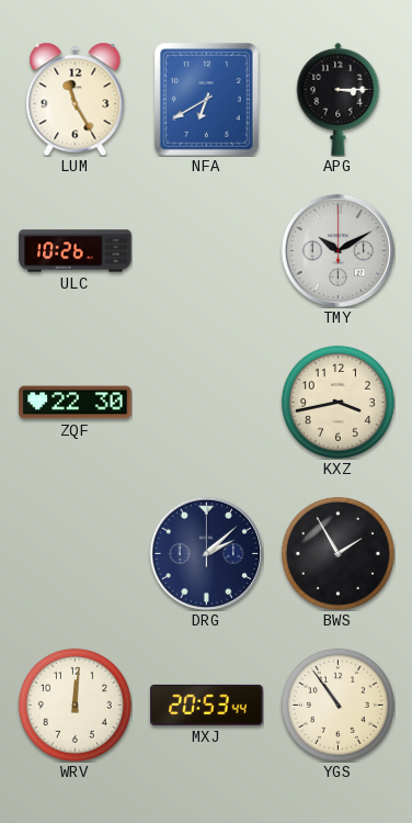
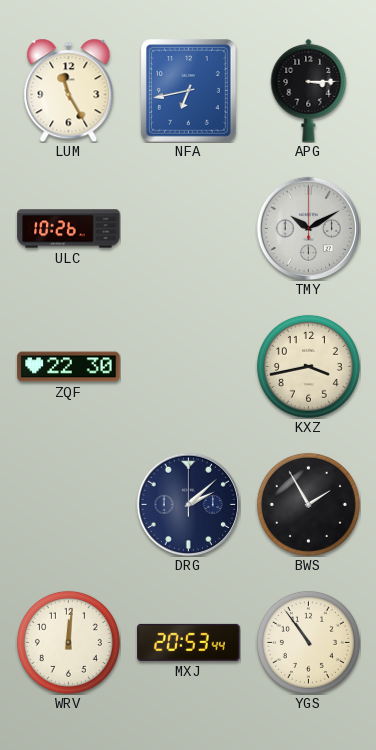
NFA: 6:40 -> 6:43
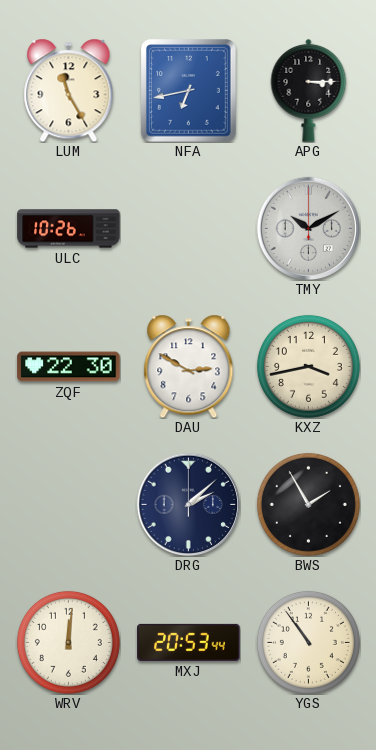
DAU: none -> 2:50
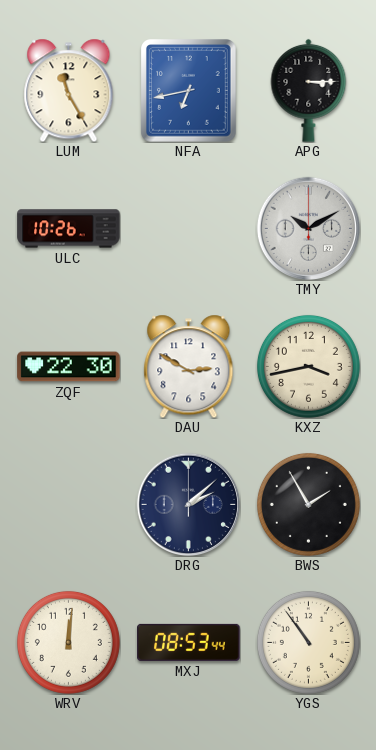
MXJ: 20:53 -> 08:53
